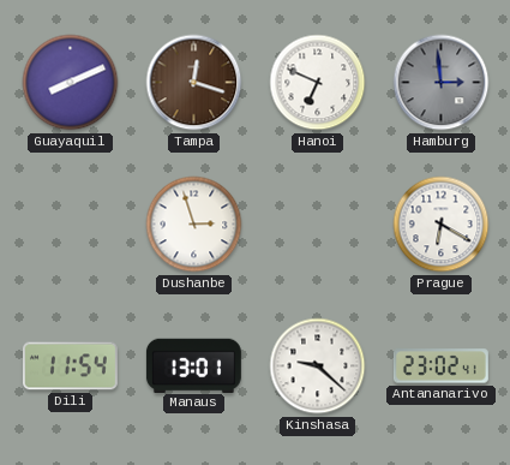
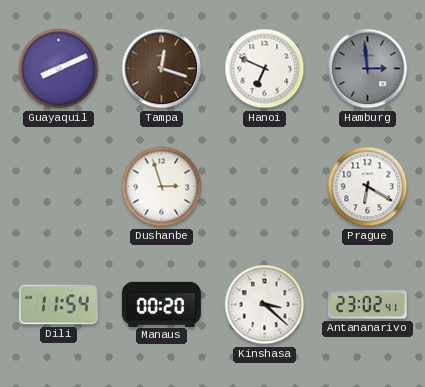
Manaus: 13:01 -> 00:20
Kinshasa: 9:22 -> 3:22
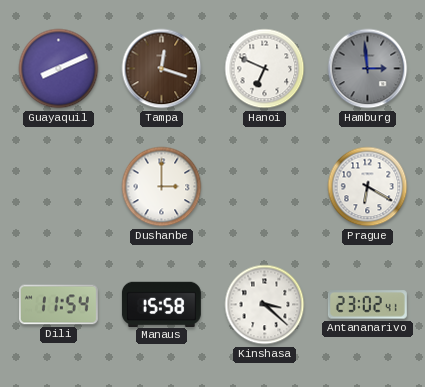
Dushanbe: 2:57 -> 3:00
Manaus: 00:20 -> 15:58
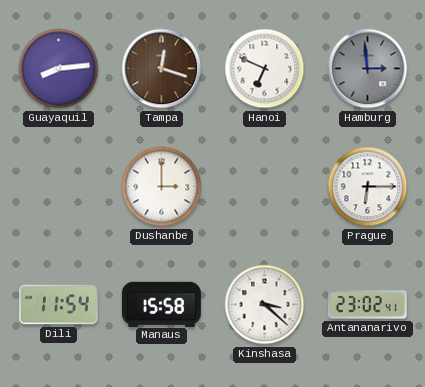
Guayaquil: 8:11 -> 8:14
Prague: 6:20 -> 6:15
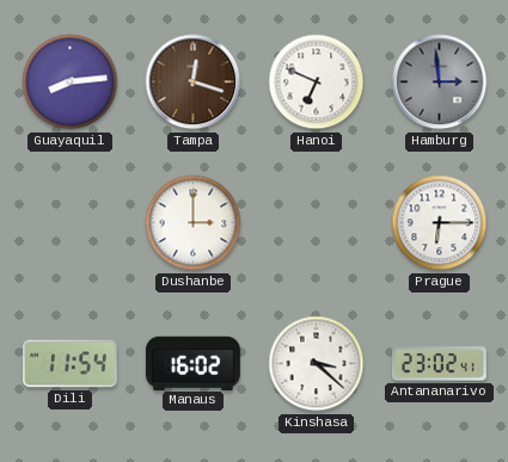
Manaus: 15:58 -> 16:02
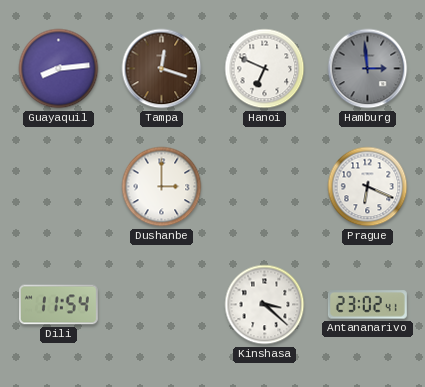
Prague: 6:15 -> 6:19
Manaus: 16:02 -> none
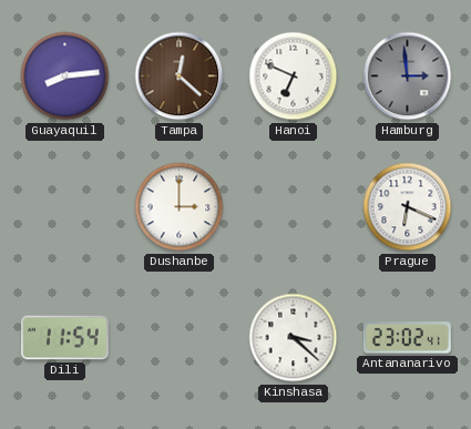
Tampa: 12:18 -> 12:22
